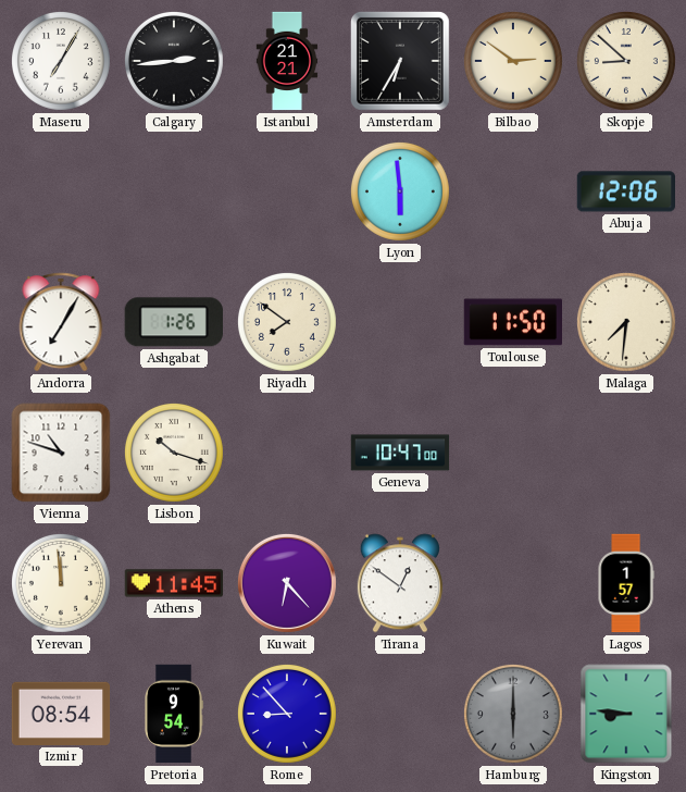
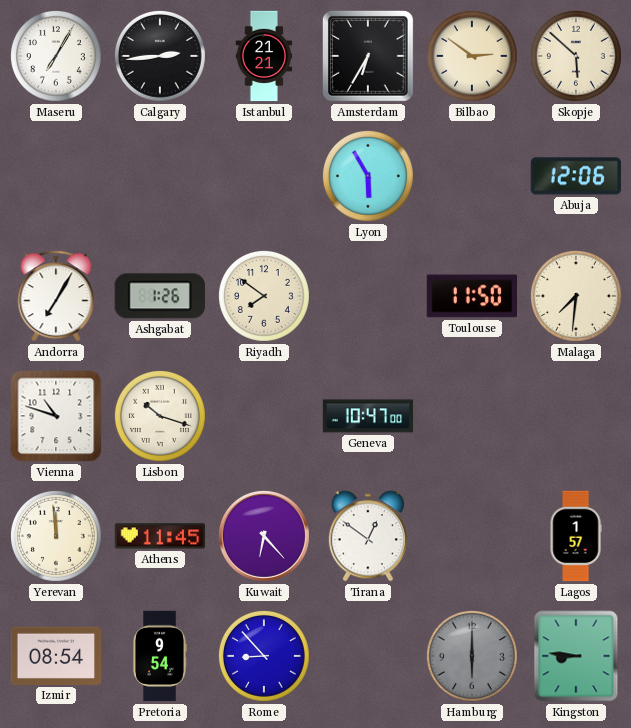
Skopje: 8:52 -> 5:52
Lyon: 5:59 -> 5:55
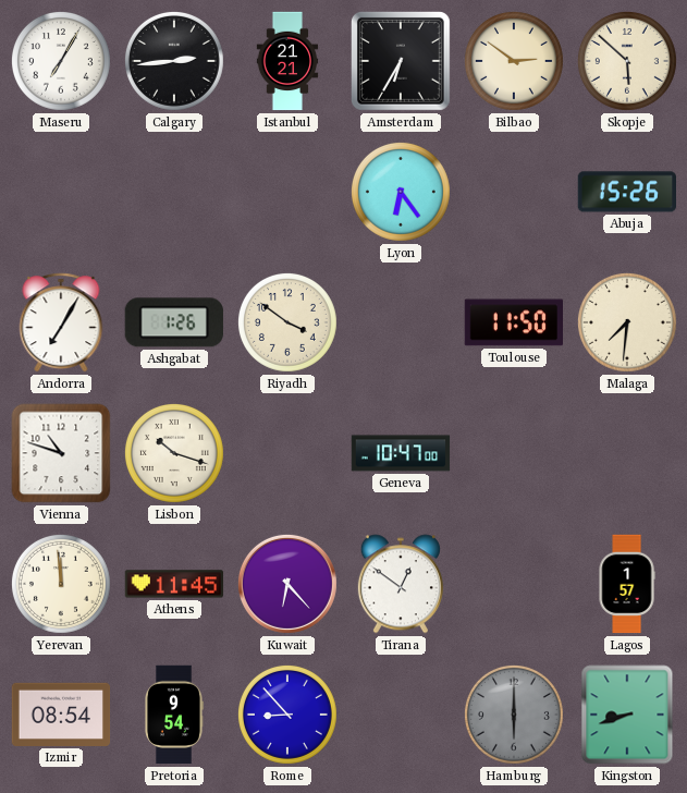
Lyon: 5:55 -> 6:24
Abuja: 12:06 -> 15:26
Riyadh: 7:51 -> 3:51
Kingston: 8:46 -> 8:42
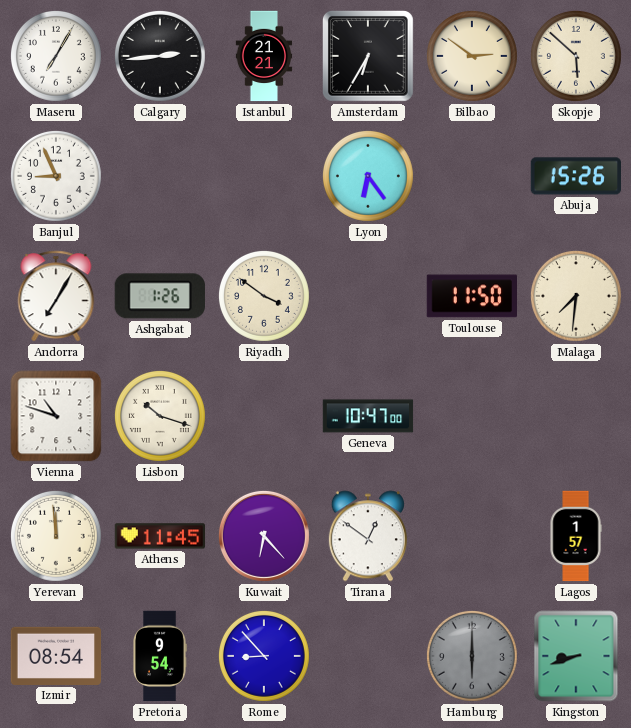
Banjul: none -> 8:56
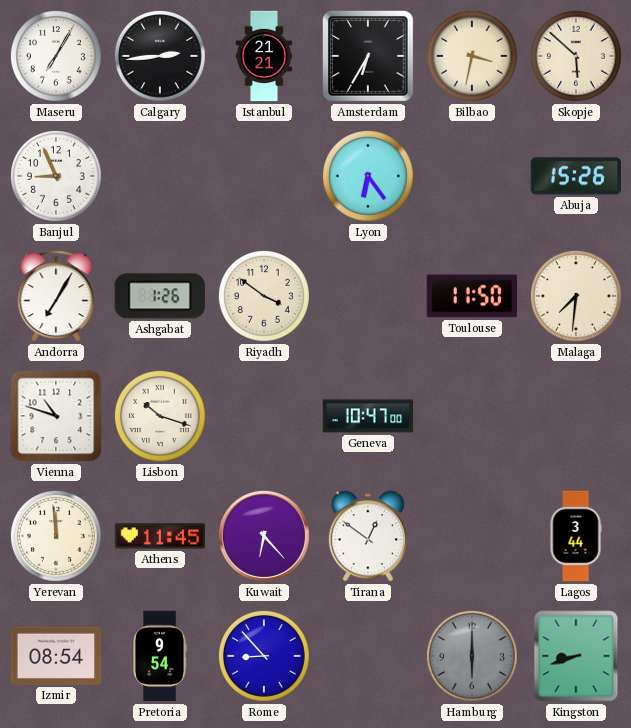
Bilbao: 2:51 -> 3:32
Lagos: 1:57 -> 3:44
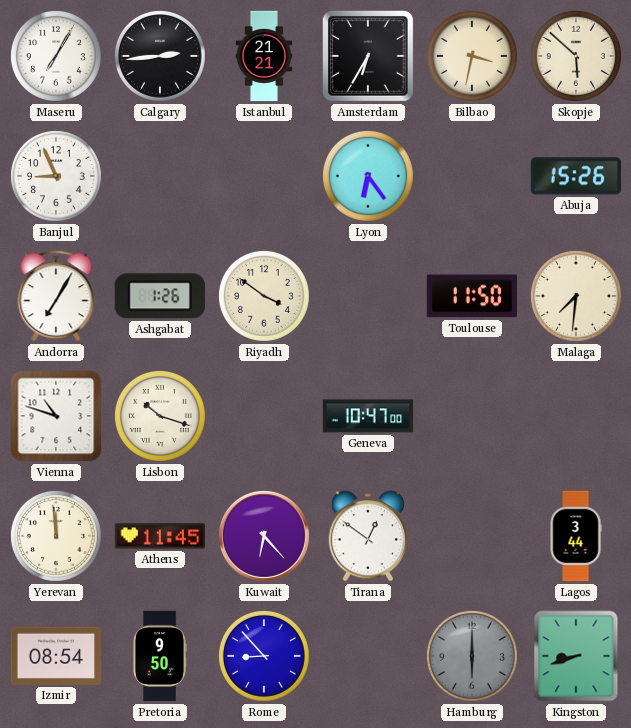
Pretoria: 9:54 -> 9:50
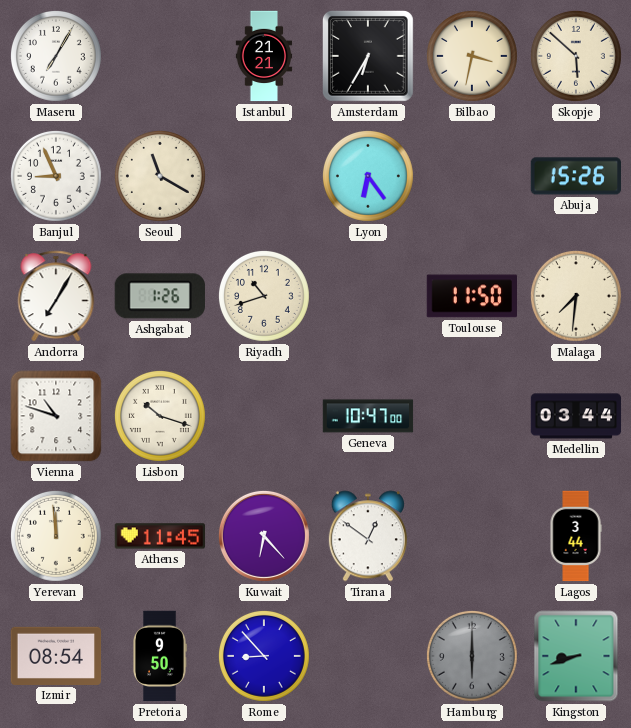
Calgary: 2:44 -> none
Seoul: none -> 11:20
Riyadh: 3:51 -> 10:42
Medellin: none -> 03:44
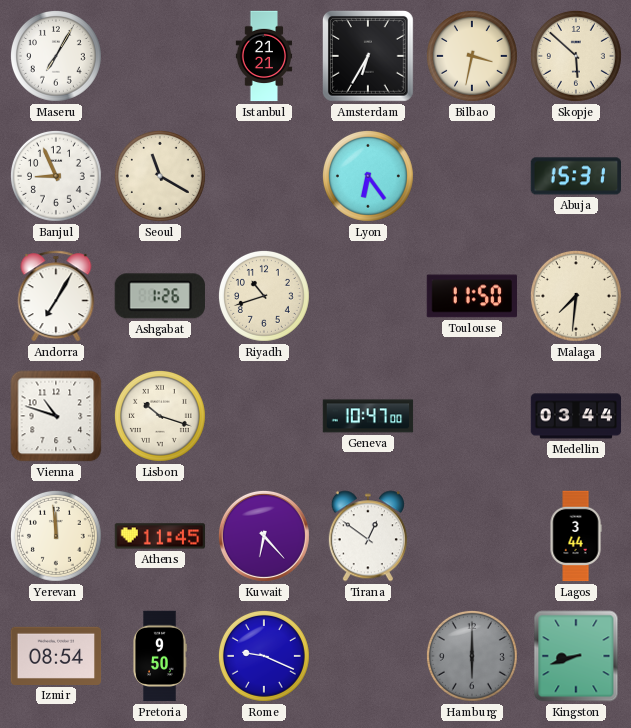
Abuja: 15:26 -> 15:31
Rome: 8:53 -> 9:19
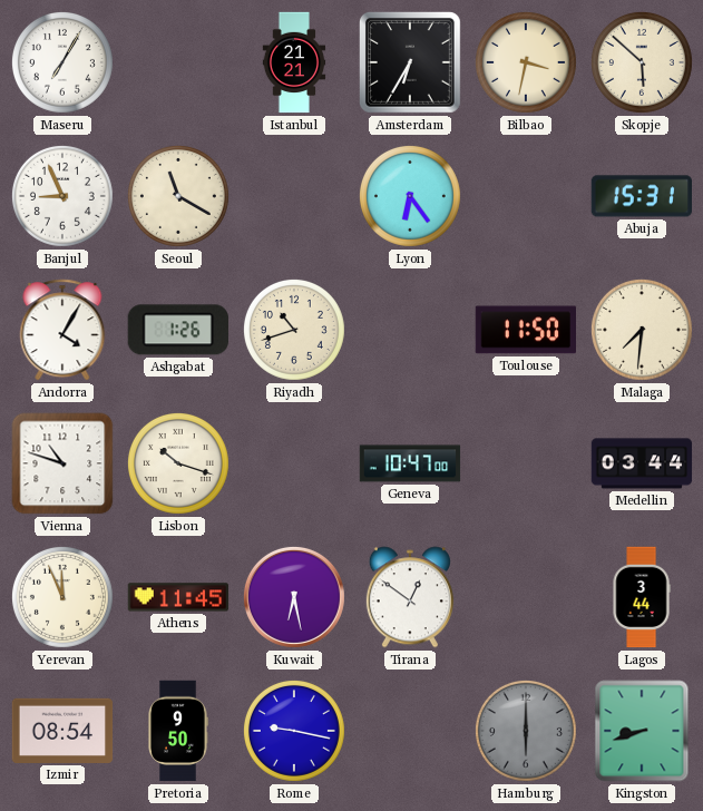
Andorra: 7:05 -> 4:05
Yerevan: 11:59 -> 11:56
Kuwait: 6:23 -> 6:28
Rome: 9:19 -> 9:17
